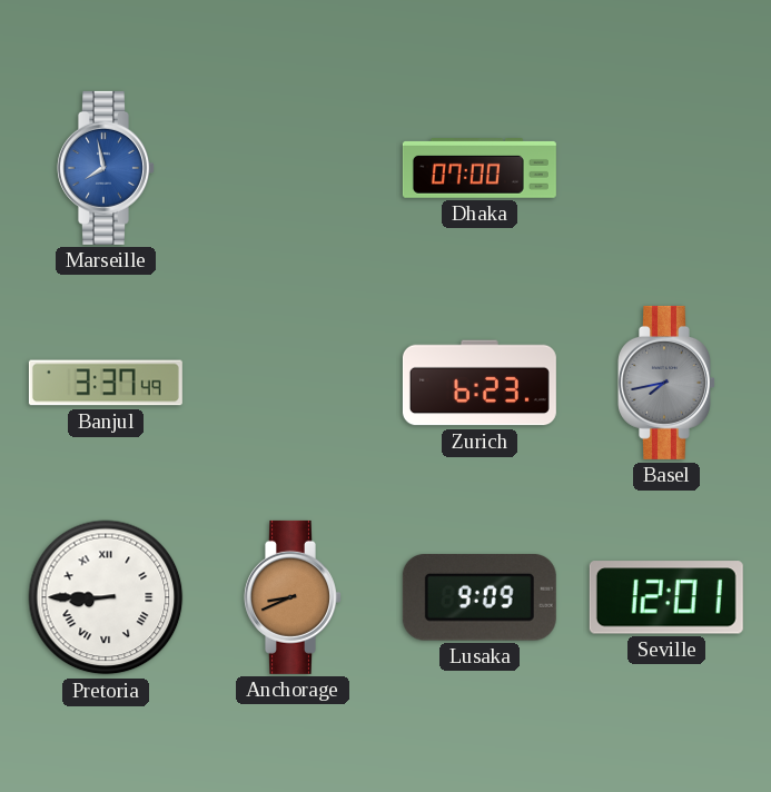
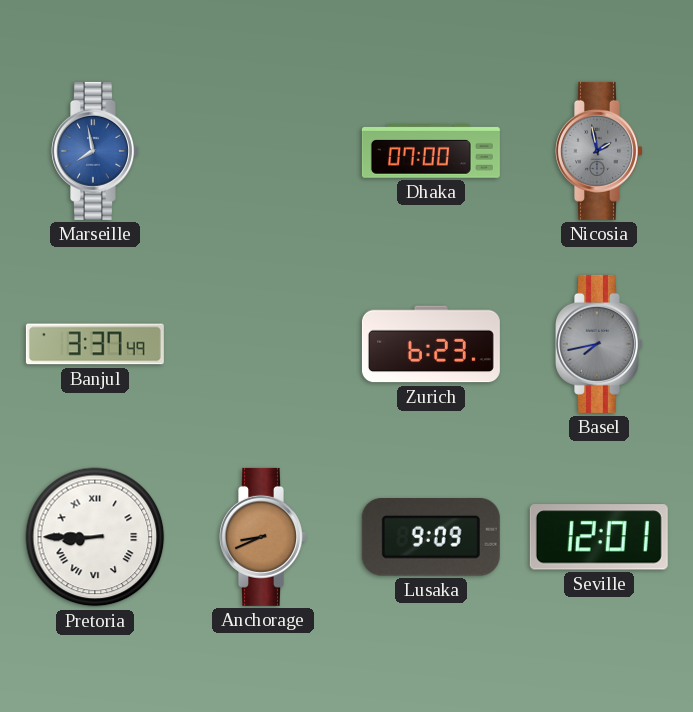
Nicosia: none -> 1:58
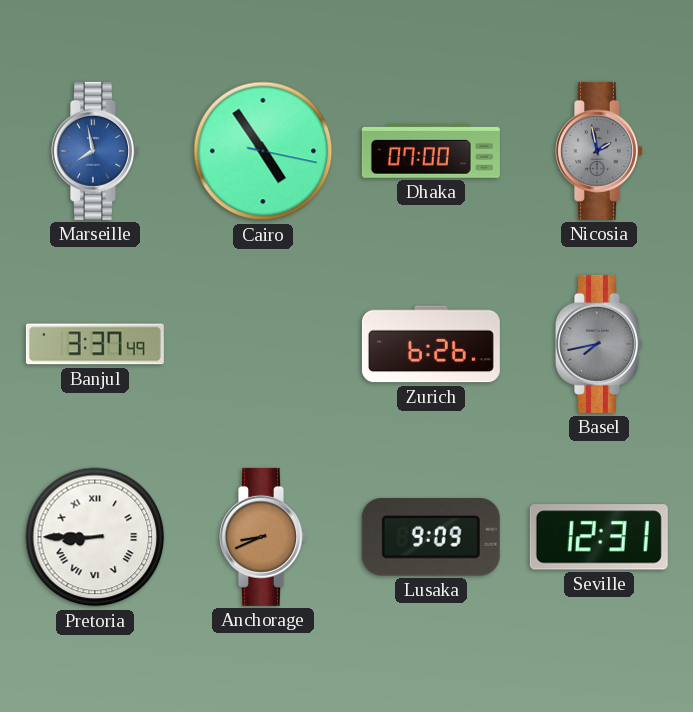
Cairo: none -> 4:54
Zurich: 6:23 -> 6:26
Seville: 12:01 -> 12:31
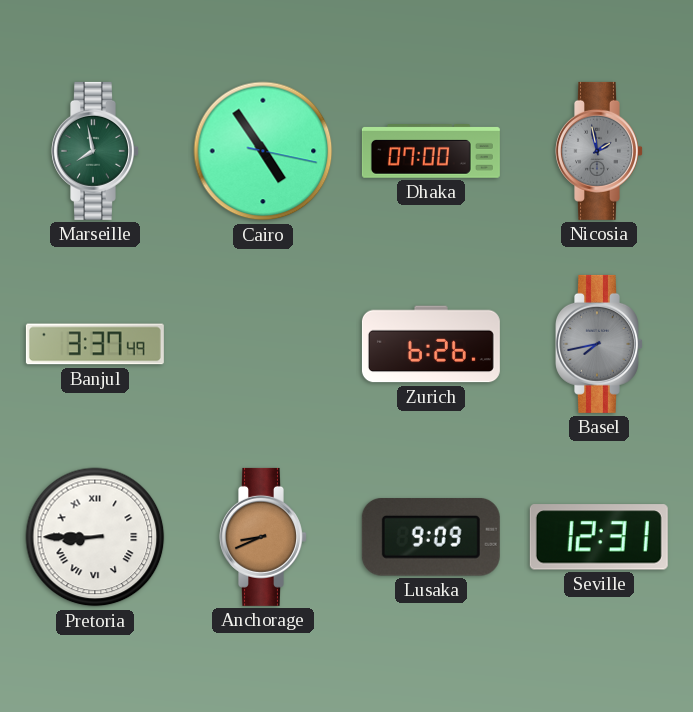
Marseille dial: blue -> green
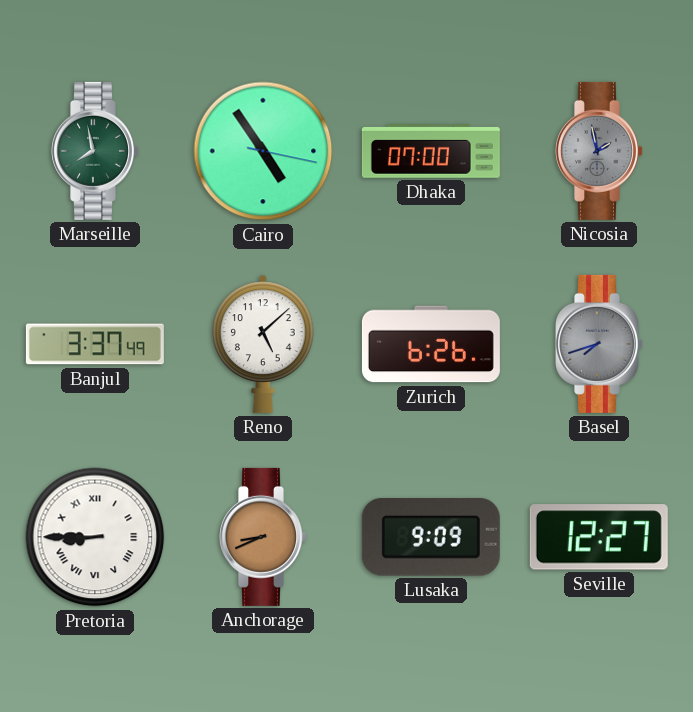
Reno: none -> 5:08
Basel: 7:43 -> 7:42
Seville: 12:31 -> 12:27
